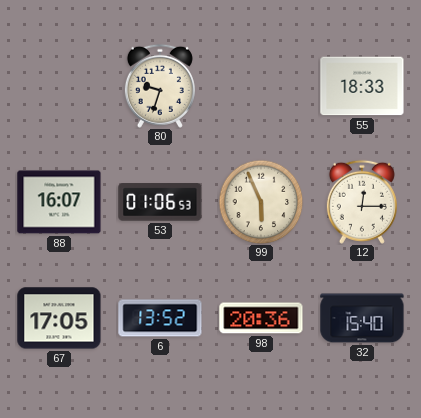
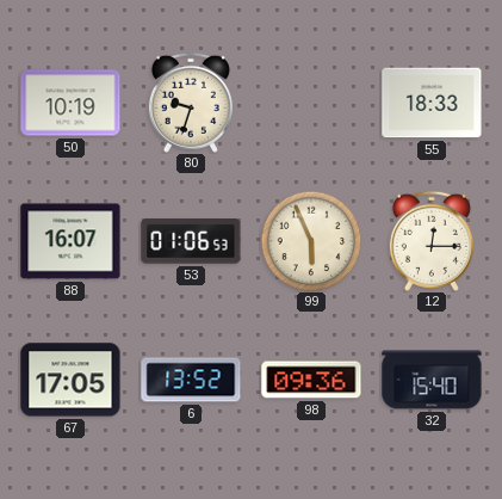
50: none -> 10:19
98: 20:36 -> 09:36
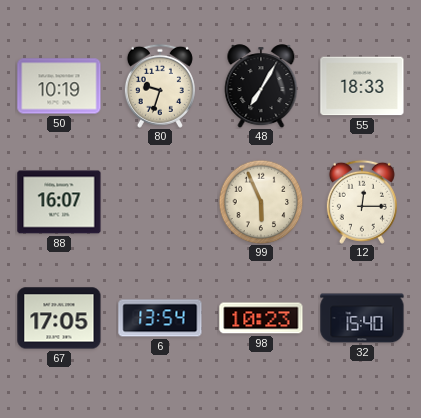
48: none -> 7:05
53: 01:06 -> none
6: 13:52 -> 13:54
98: 09:36 -> 10:23
